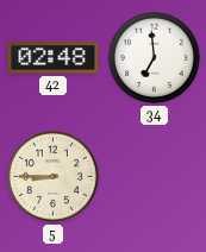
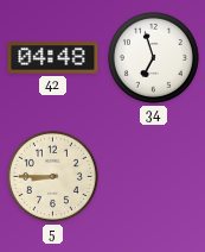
42: 02:48 -> 04:48
34: 6:59 -> 6:57
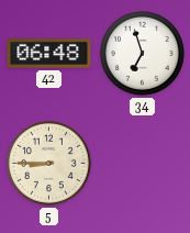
42: 04:48 -> 06:48
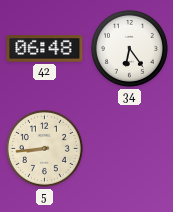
34: 6:57 -> 6:24
5: 8:45 -> 8:44
